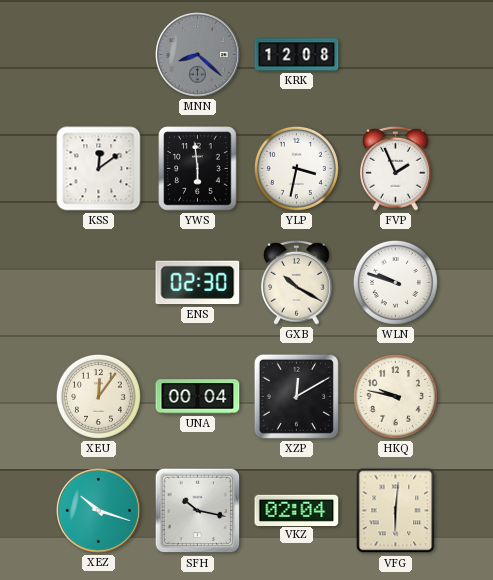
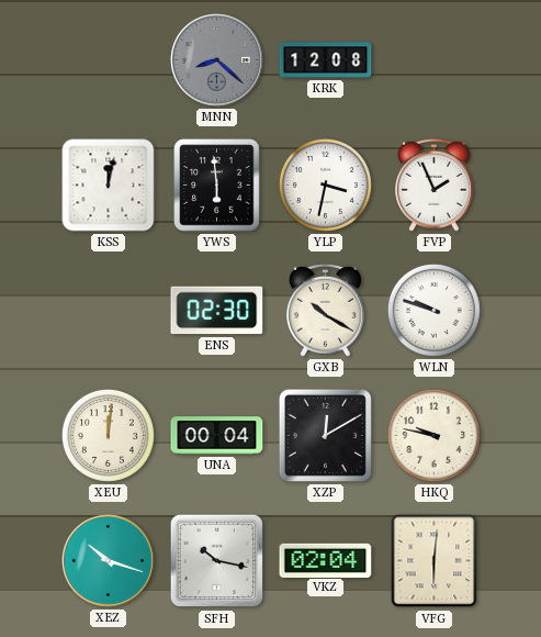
KSS: 12:09 -> 12:02
XEU: 12:06 -> 12:01
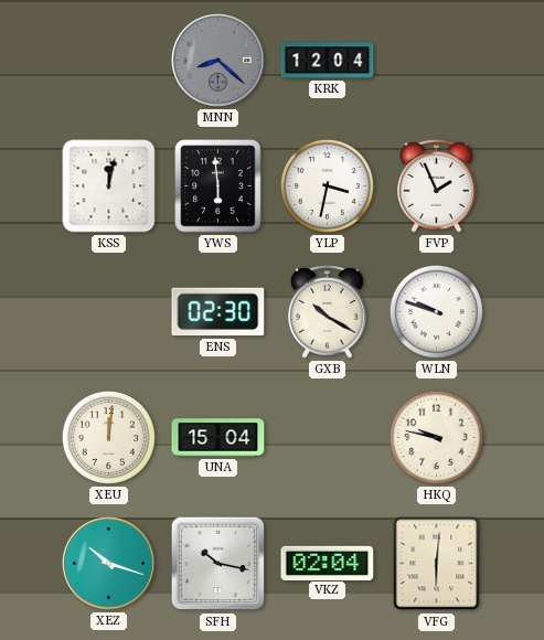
KRK: 12:08 -> 12:04
UNA: 00:04 -> 15:04
XZP: 12:10 -> none
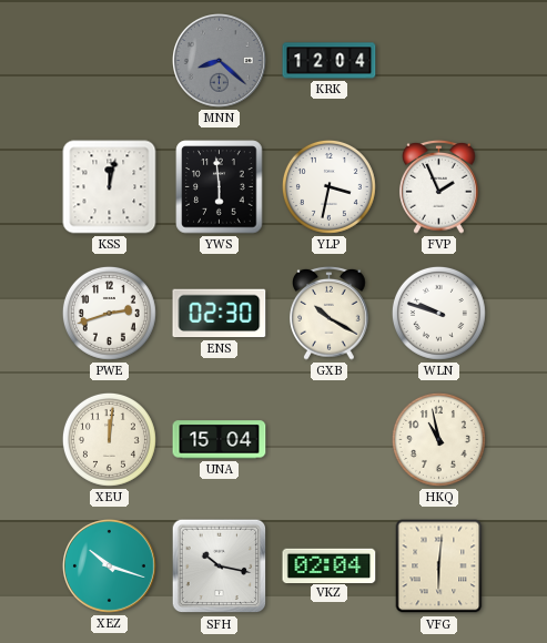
PWE: none -> 2:42
HKQ: 9:47 -> 10:58
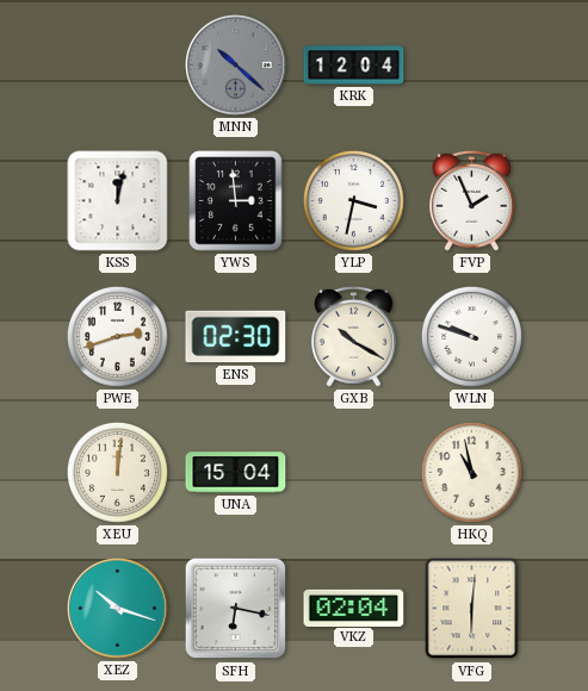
MNN: 8:22 -> 10:22
YWS: 5:59 -> 2:59
SFH: 10:17 -> 6:17
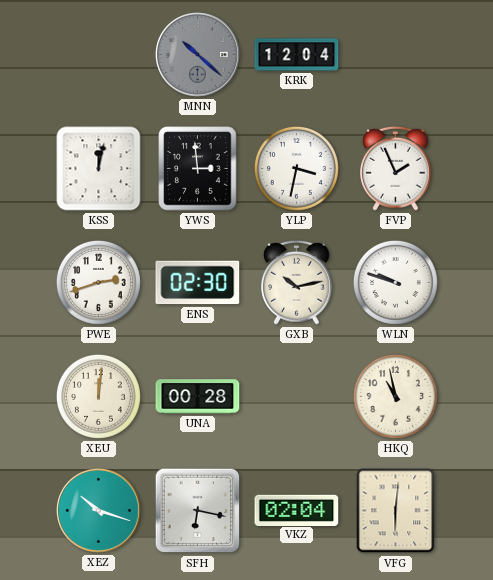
GXB: 10:20 -> 10:13
UNA: 15:04 -> 00:28
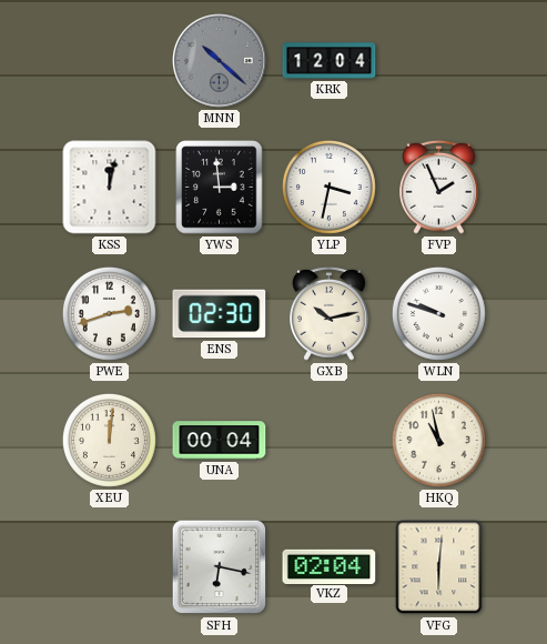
UNA: 00:28 -> 00:04
XEZ: 10:18 -> none
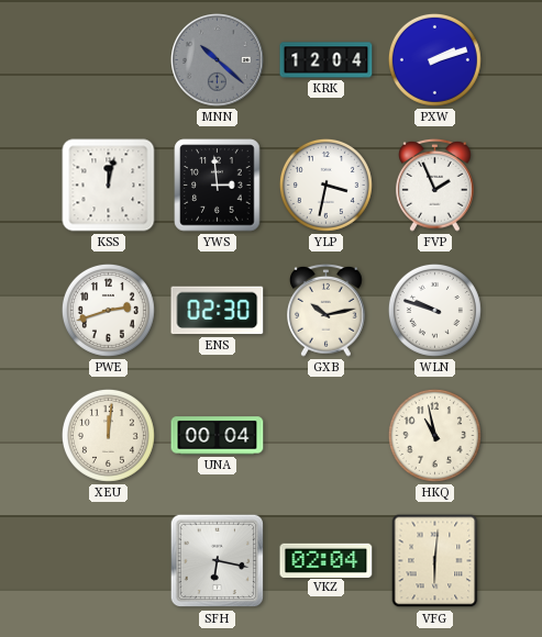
PXW: none -> 2:12
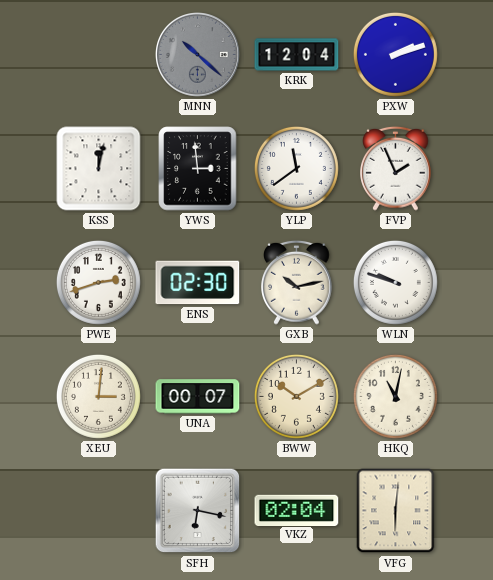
YLP: 3:32 -> 11:39
XEU: 12:01 -> 3:01
UNA: 00:04 -> 00:07
BWW: none -> 10:10
HKQ: 10:58 -> 11:02
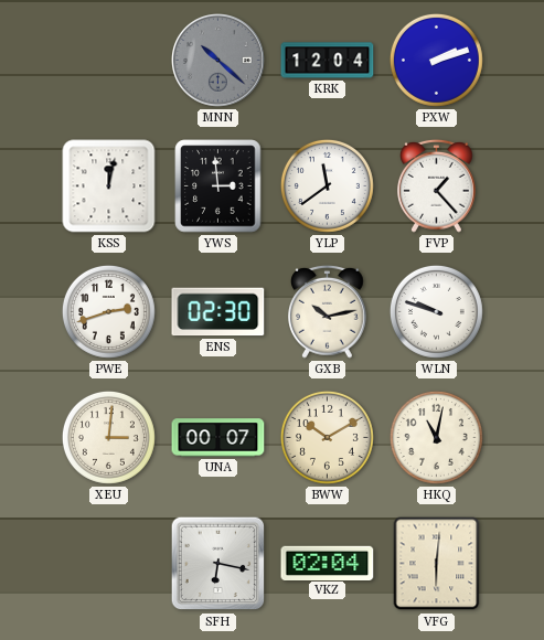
FVP: 1:56 -> 1:23
